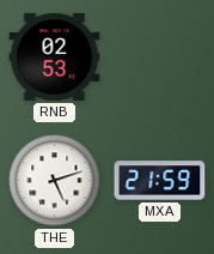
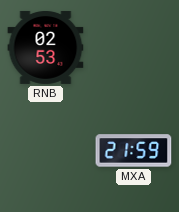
THE: 5:12 -> none
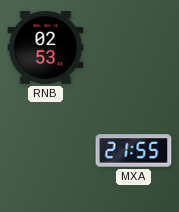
MXA: 21:59 -> 21:55
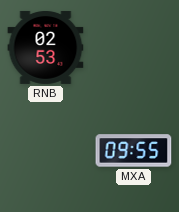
MXA: 21:55 -> 09:55
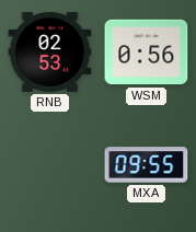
WSM: none -> 0:56
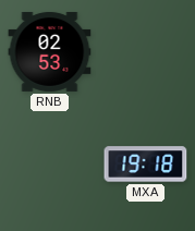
WSM: 0:56 -> none
MXA: 09:55 -> 19:18
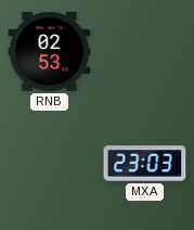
MXA: 19:18 -> 23:03
